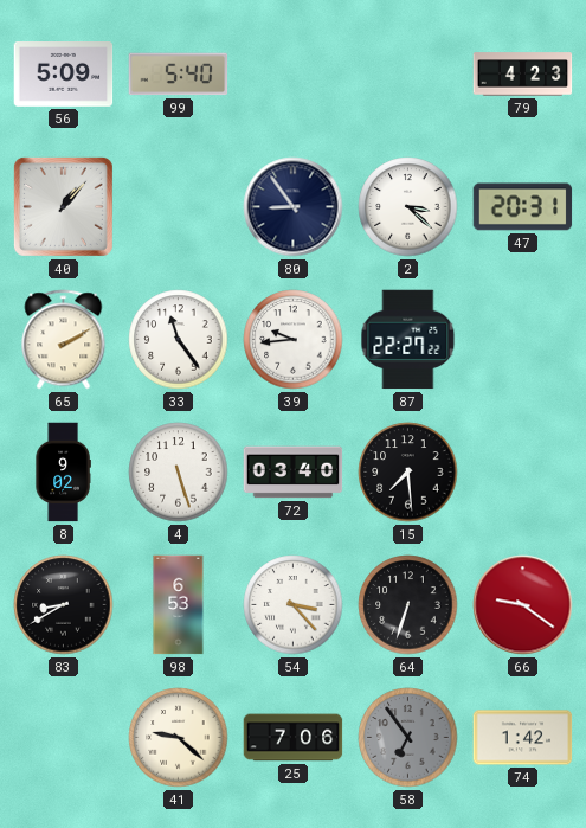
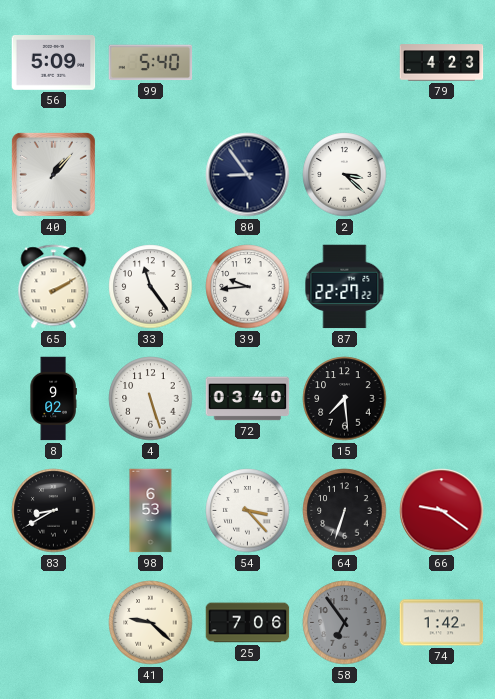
47: 20:31 -> none
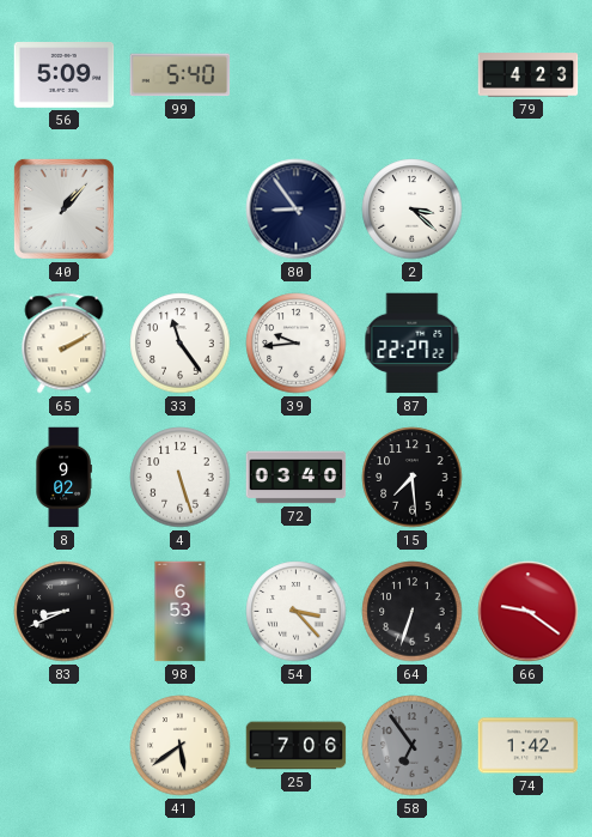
83: 8:40 -> 8:41
41: 9:22 -> 5:39
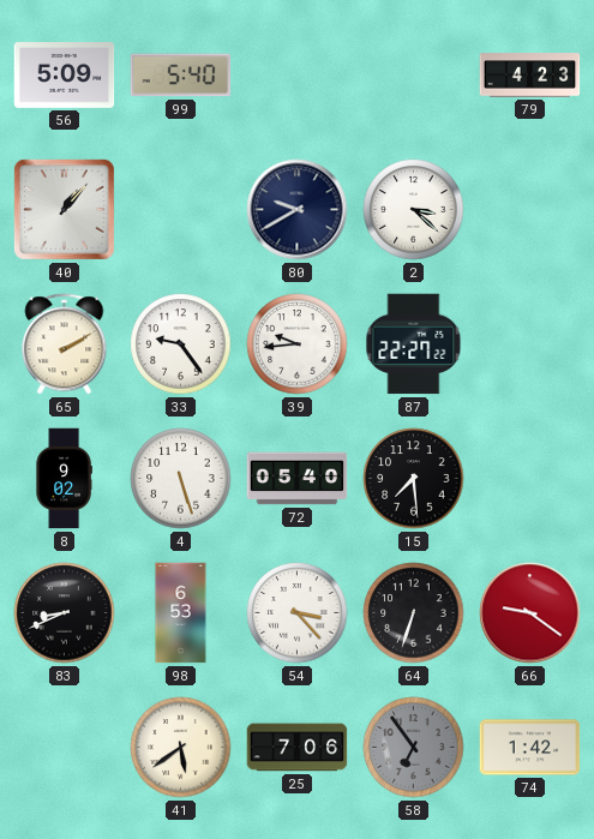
80: 8:54 -> 9:40
33: 11:24 -> 9:24
72: 03:40 -> 05:40
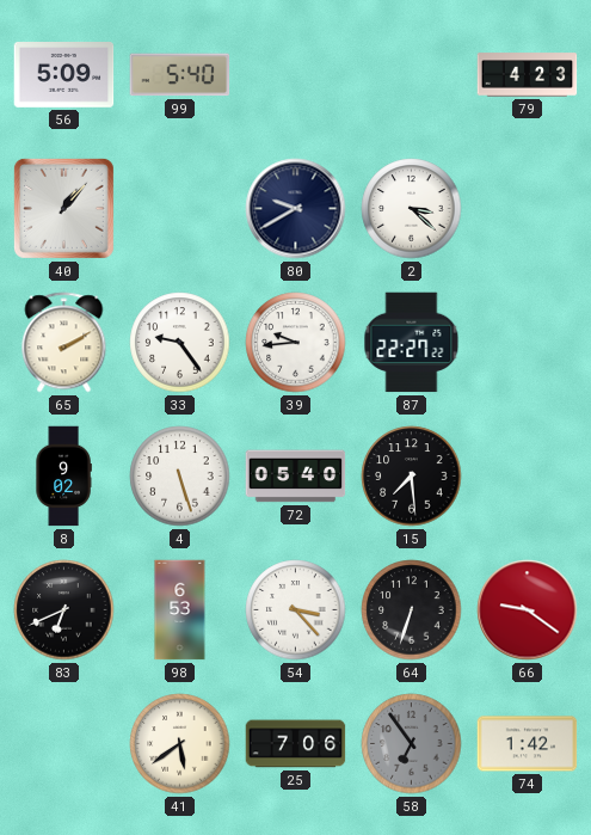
83: 8:41 -> 6:41
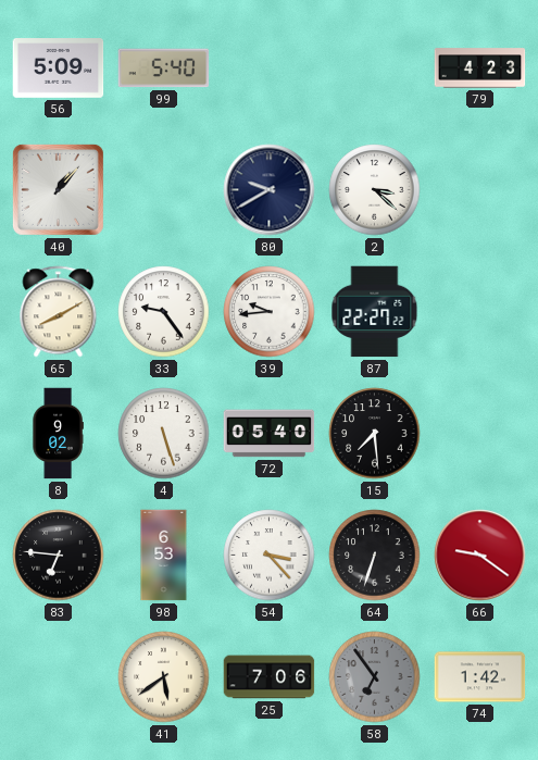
65: 2:10 -> 8:10
83: 6:41 -> 6:46
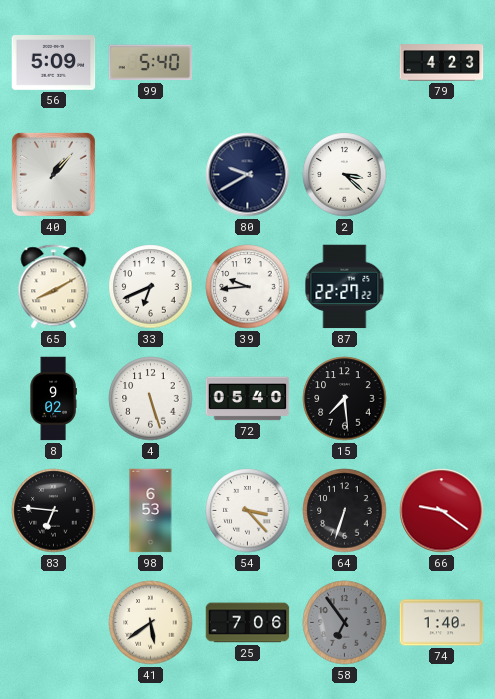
33: 9:24 -> 6:41
74: 1:42 -> 1:40
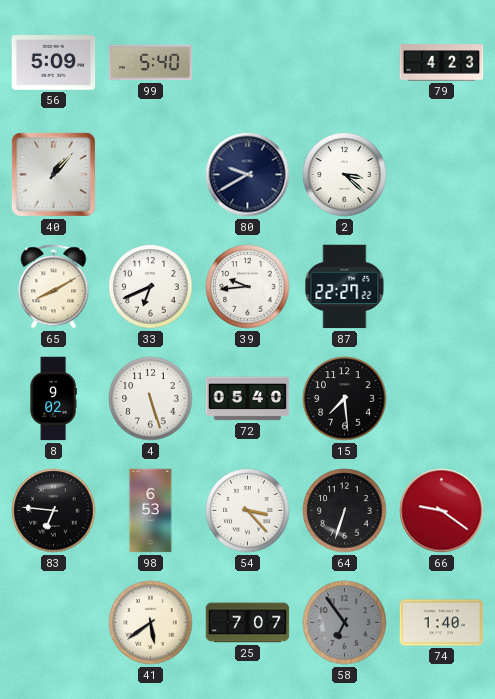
25: 7:06 -> 7:07
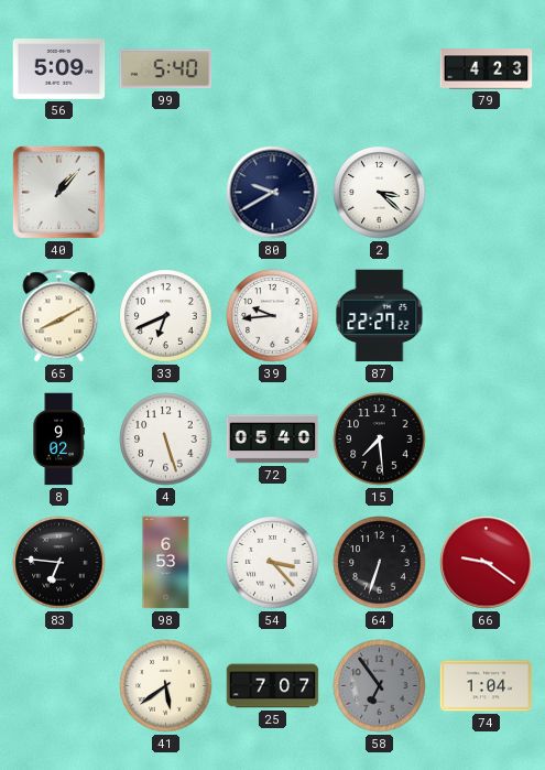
74: 1:40 -> 1:04
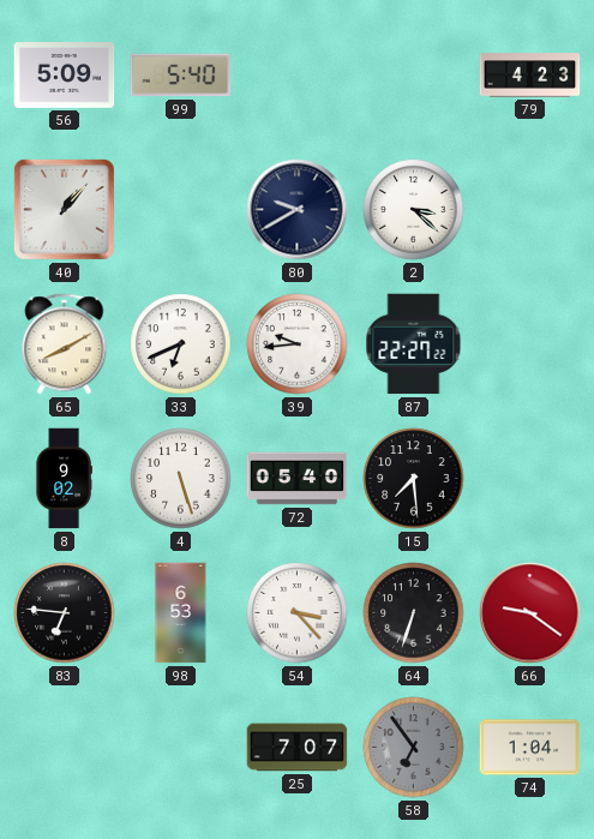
41: 5:39 -> none
